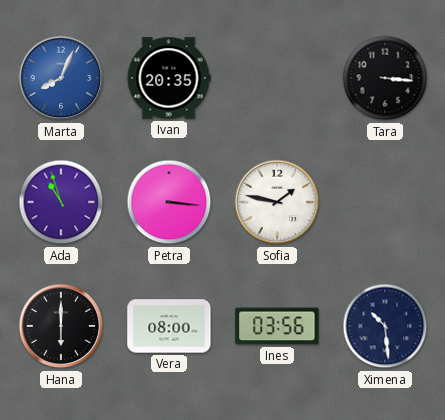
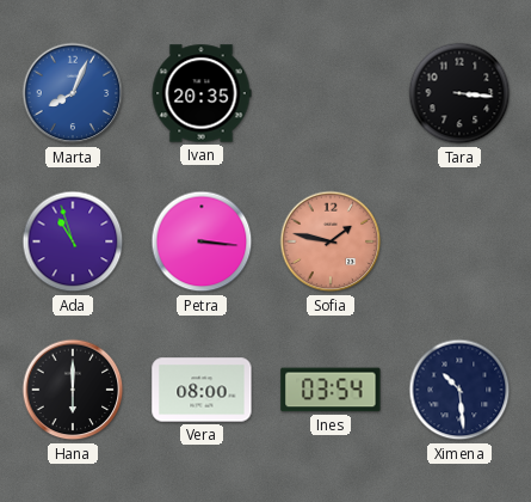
Sofia dial: white -> salmon
Ines: 03:56 -> 03:54
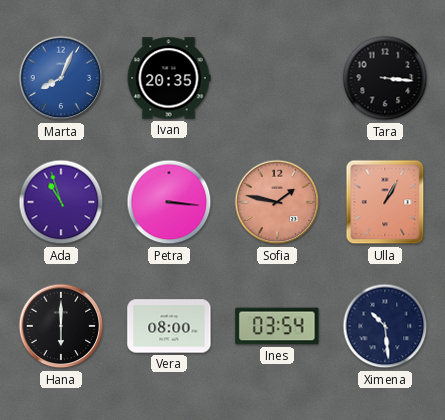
Ulla: none -> 1:05
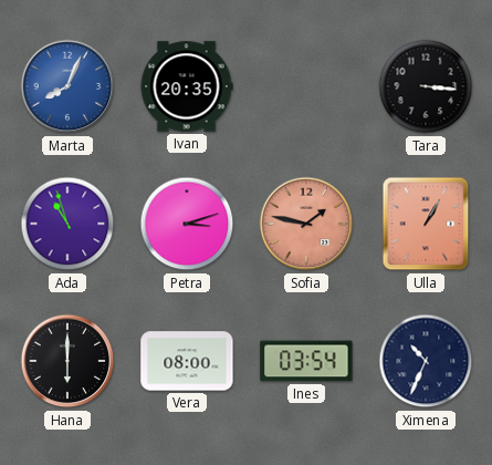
Petra: 3:16 -> 3:12
Ximena: 10:29 -> 10:34
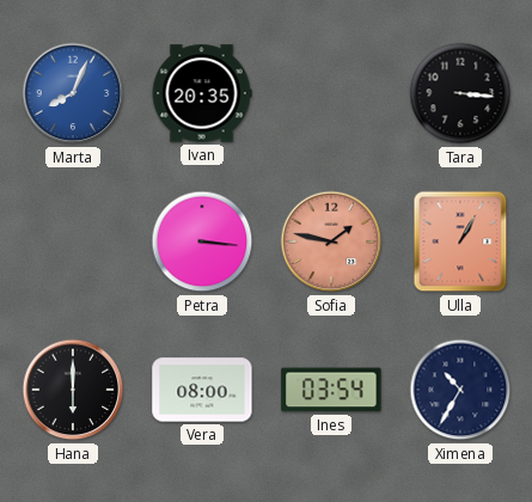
Ada: 10:57 -> none
Petra: 3:12 -> 3:16
Ximena: 10:34 -> 10:35
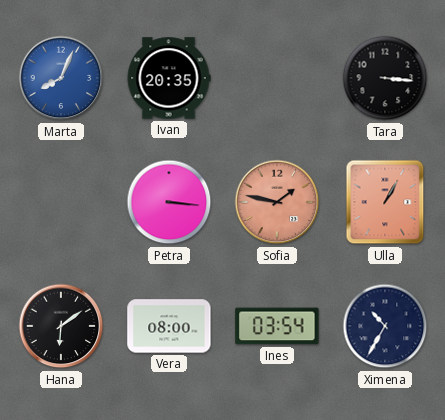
Hana: 6:00 -> 6:09
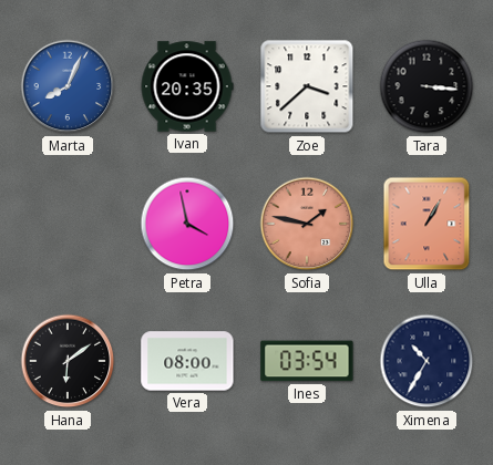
Zoe: none -> 3:38
Petra: 3:16 -> 3:58
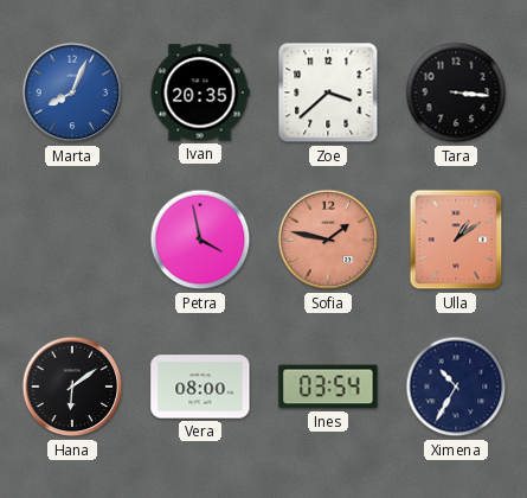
Ulla: 1:05 -> 1:09
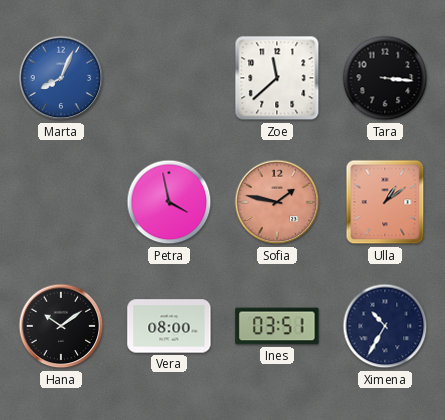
Ivan: 20:35 -> none
Zoe: 3:38 -> 11:38
Hana: 6:09 -> 10:09
Ines: 03:54 -> 03:51
